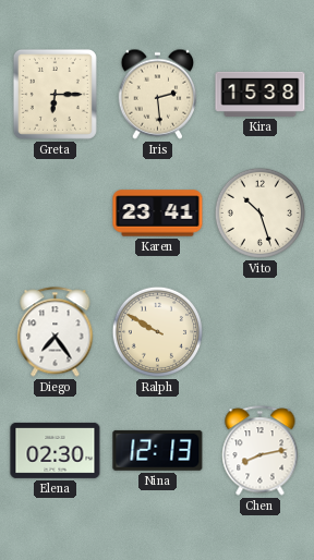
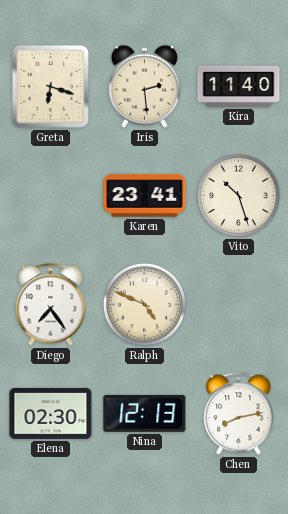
Greta: 6:15 -> 6:18
Kira: 15:38 -> 11:40
Ralph: 9:50 -> 4:49
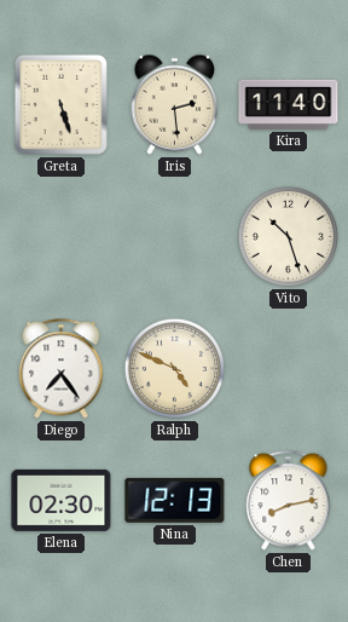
Greta: 6:18 -> 5:27
Karen: 23:41 -> none
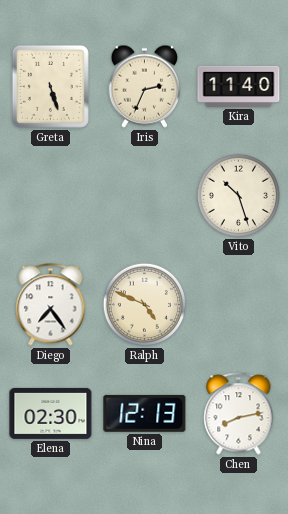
Iris: 2:29 -> 2:34
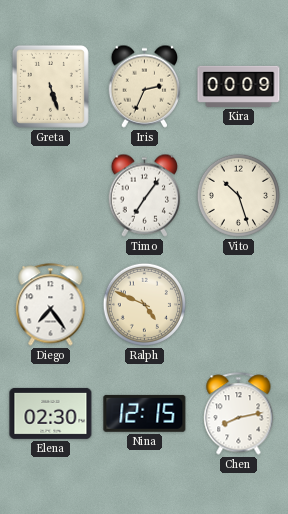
Kira: 11:40 -> 00:09
Timo: none -> 7:06
Nina: 12:13 -> 12:15
